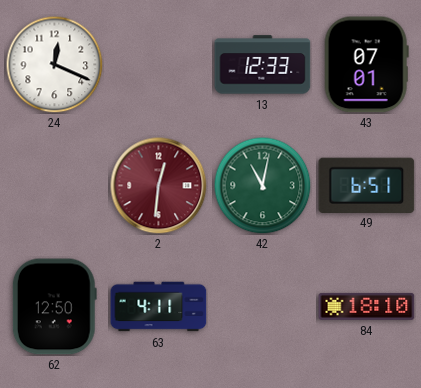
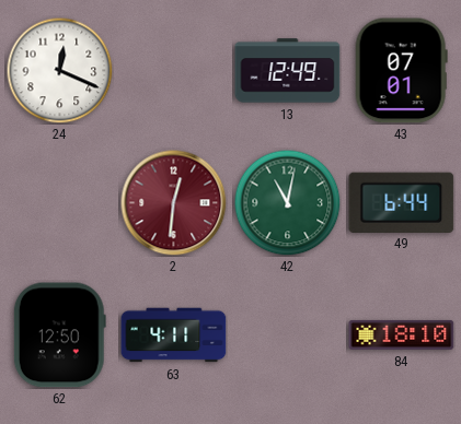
13: 12:33 -> 12:49
49: 6:51 -> 6:44
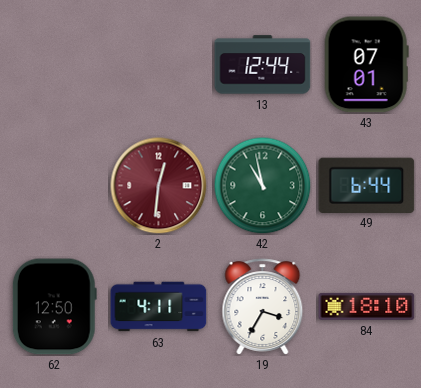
24: 12:19 -> none
13: 12:49 -> 12:44
42: 11:02 -> 10:58
19: none -> 3:35
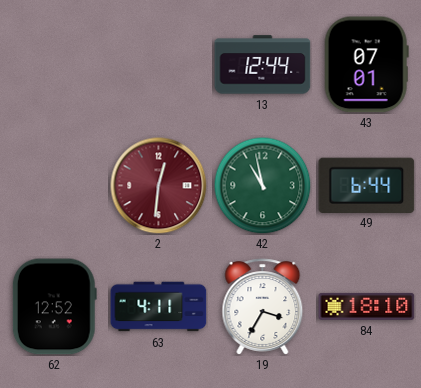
62: 12:50 -> 12:52
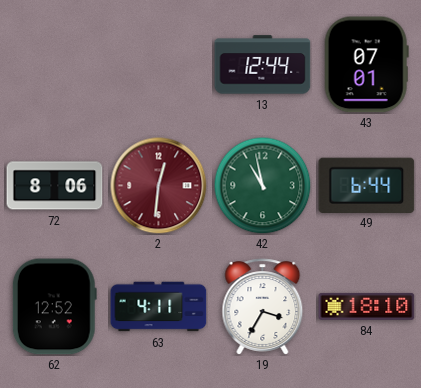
72: none -> 8:06
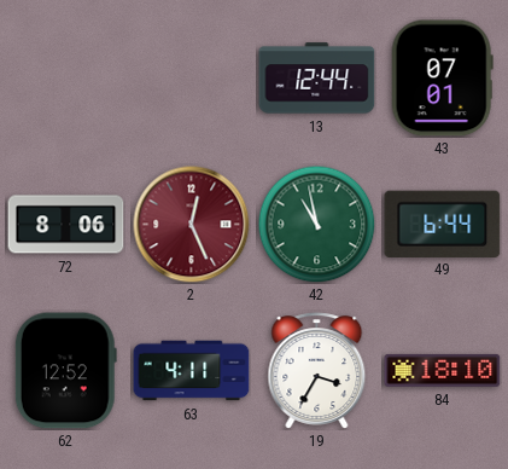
2: 12:31 -> 12:26
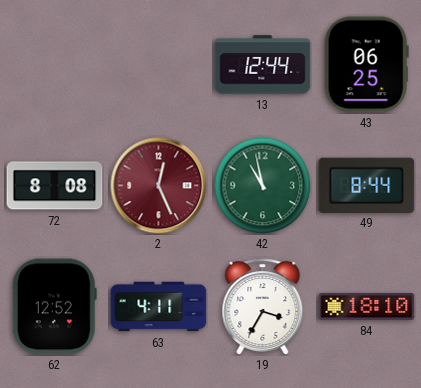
43: 07:01 -> 06:25
72: 8:06 -> 8:08
49: 6:44 -> 8:44
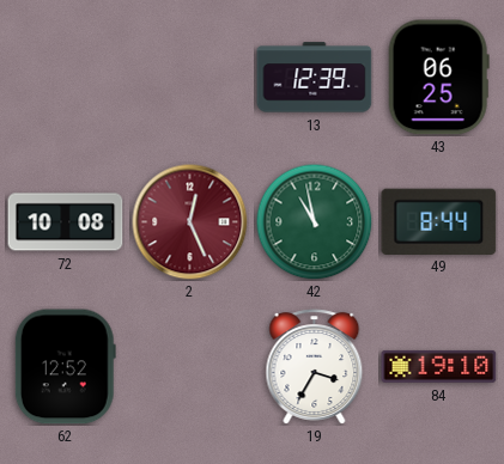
13: 12:44 -> 12:39
72: 8:08 -> 10:08
63: 4:11 -> none
84: 18:10 -> 19:10
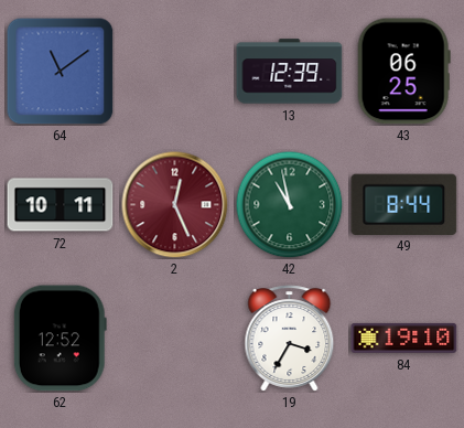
64: none -> 11:09
72: 10:08 -> 10:11
